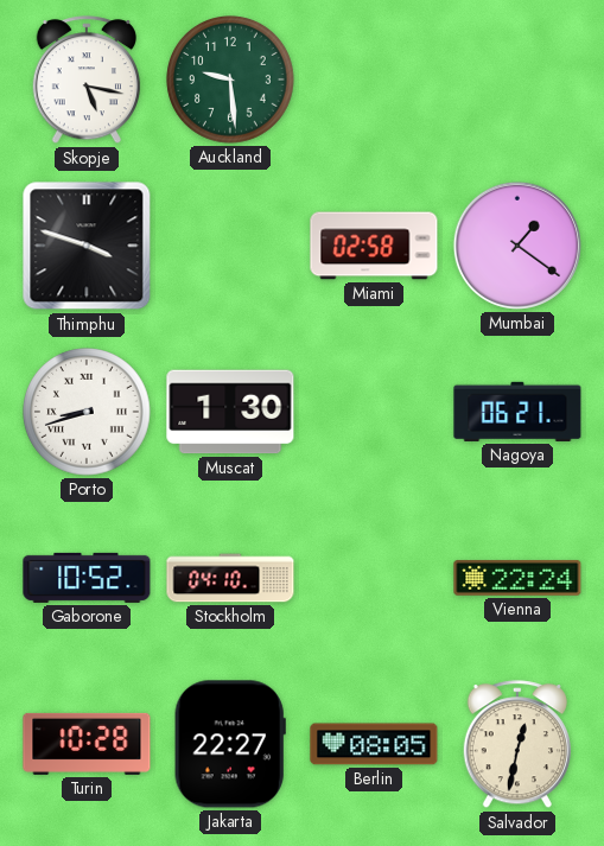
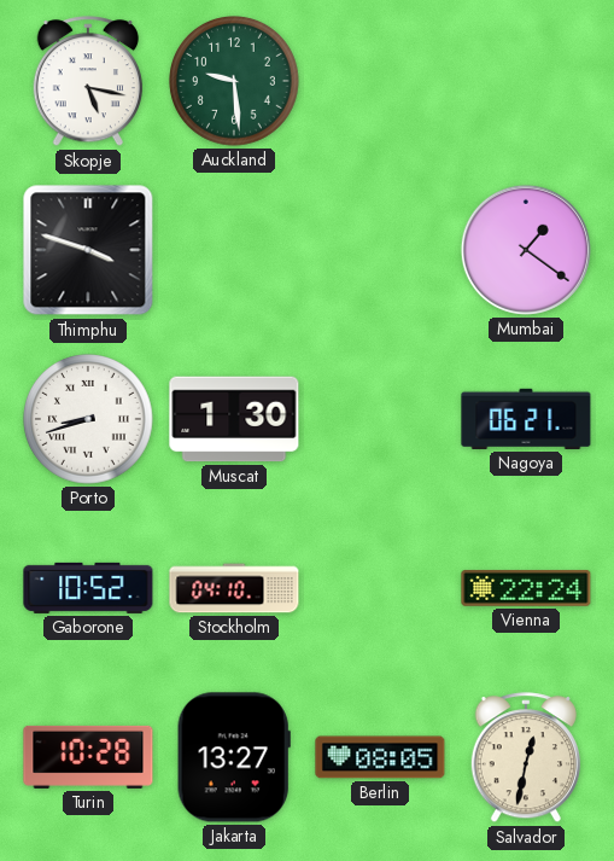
Miami: 02:58 -> none
Jakarta: 22:27 -> 13:27
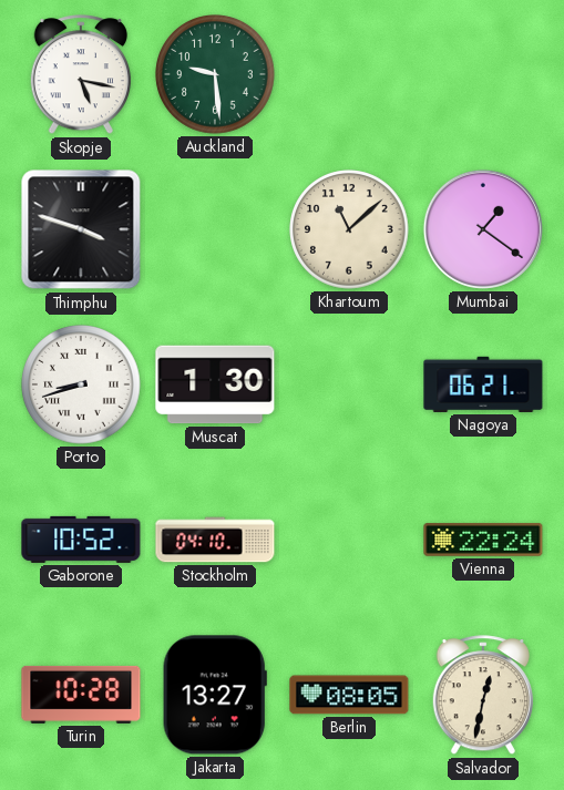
Khartoum: none -> 11:08
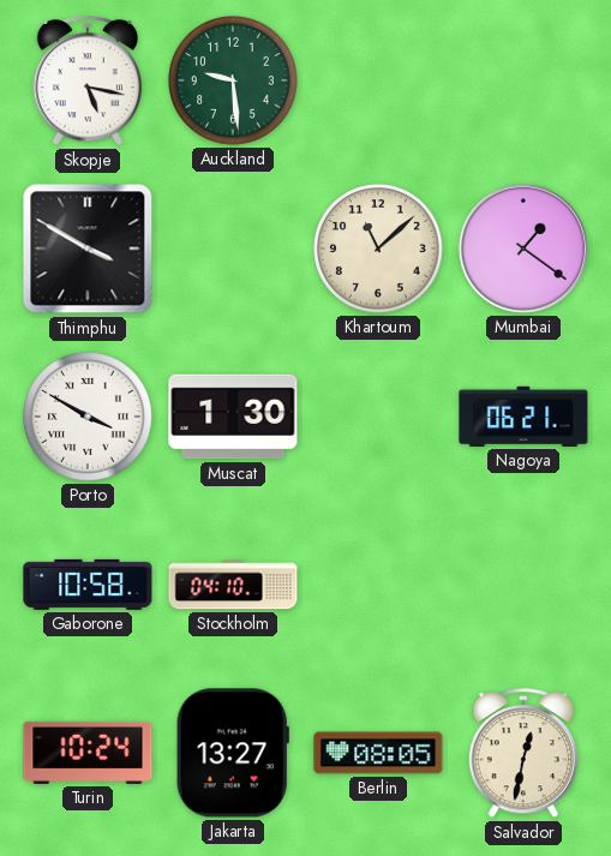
Thimphu: 3:48 -> 3:50
Porto: 8:42 -> 3:50
Gaborone: 10:52 -> 10:58
Vienna: 22:24 -> none
Turin: 10:28 -> 10:24
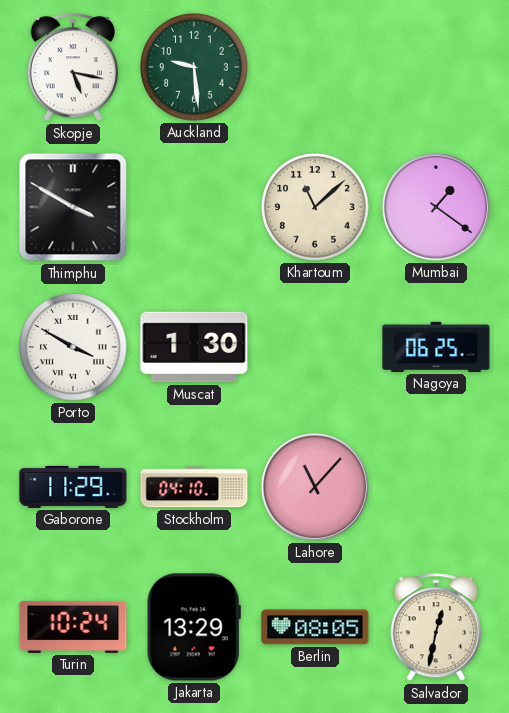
Nagoya: 06:21 -> 06:25
Gaborone: 10:58 -> 11:29
Lahore: none -> 11:07
Jakarta: 13:27 -> 13:29
